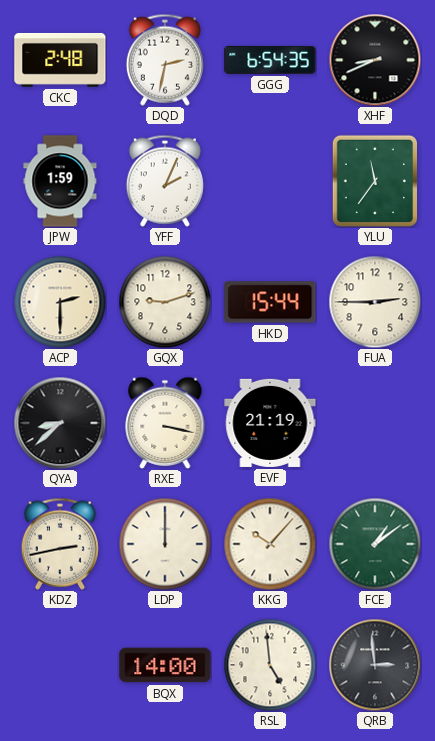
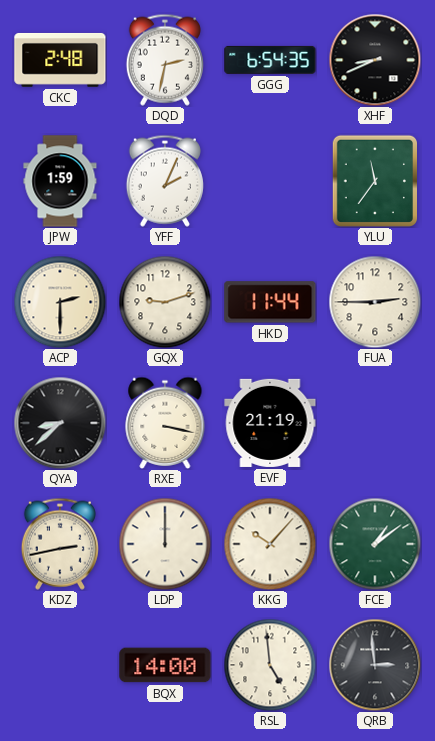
HKD: 15:44 -> 11:44
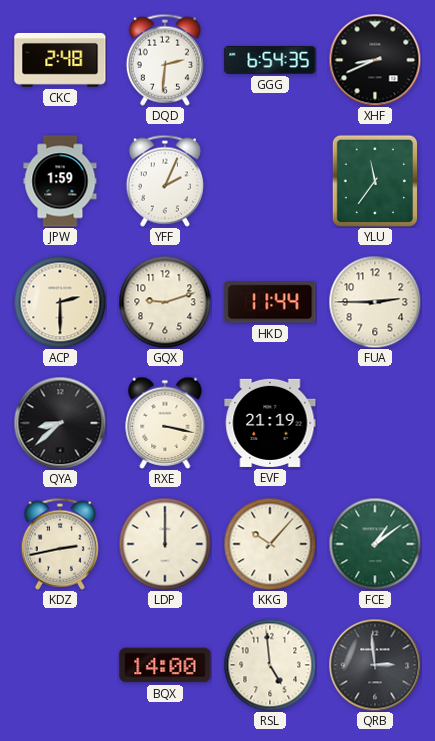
DQD: 2:32 -> 2:31
